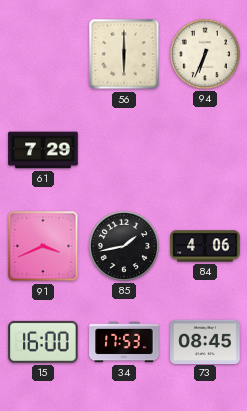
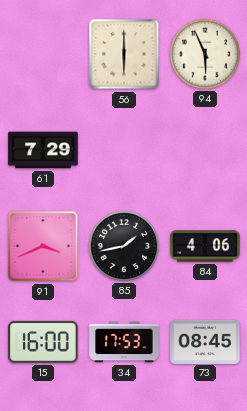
94: 6:34 -> 5:56
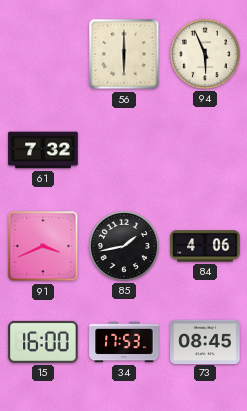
61: 7:29 -> 7:32
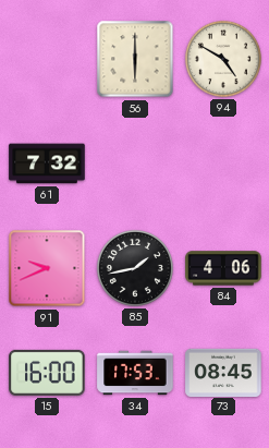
94: 5:56 -> 4:50
91: 3:41 -> 9:41
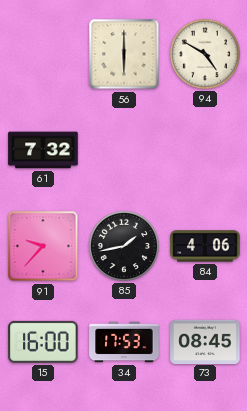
91: 9:41 -> 9:37
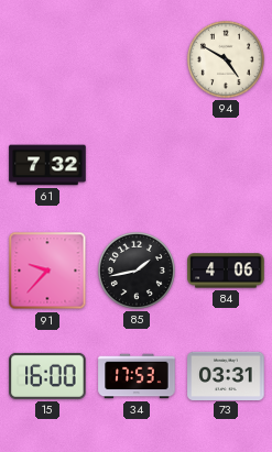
56: 6:00 -> none
73: 08:45 -> 03:31
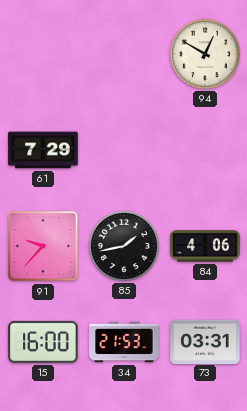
94: 4:50 -> 12:50
61: 7:32 -> 7:29
34: 17:53 -> 21:53
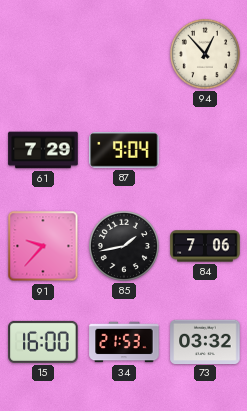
94: 12:50 -> 12:53
87: none -> 9:04
84: 4:06 -> 7:06
73: 03:31 -> 03:32
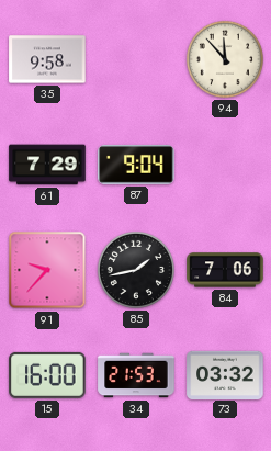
35: none -> 9:58
94: 12:53 -> 11:53
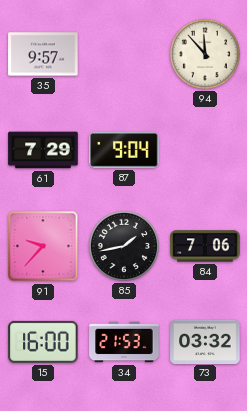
35: 9:58 -> 9:57
